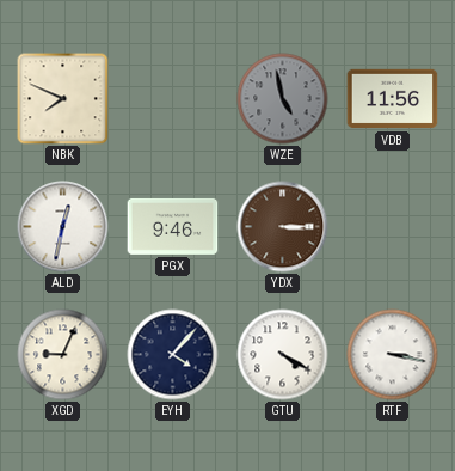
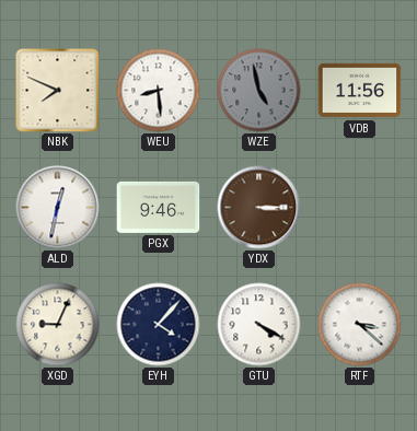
WEU: none -> 8:29
RTF: 3:17 -> 3:22
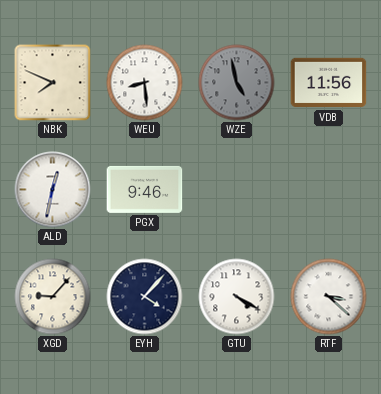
YDX: 3:15 -> none
XGD: 9:04 -> 9:07
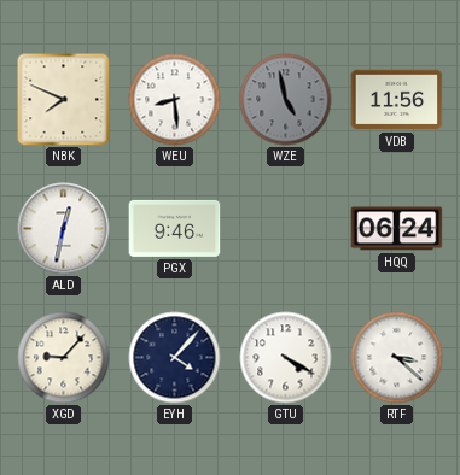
HQQ: none -> 06:24
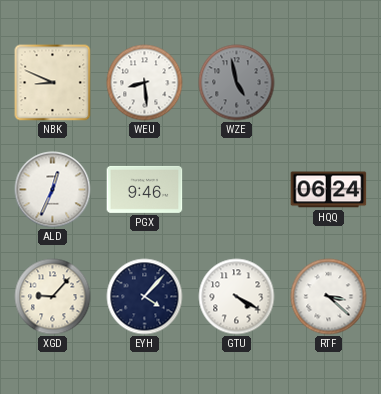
NBK: 7:49 -> 8:49
VDB: 11:56 -> none
ALD: 12:32 -> 12:34
